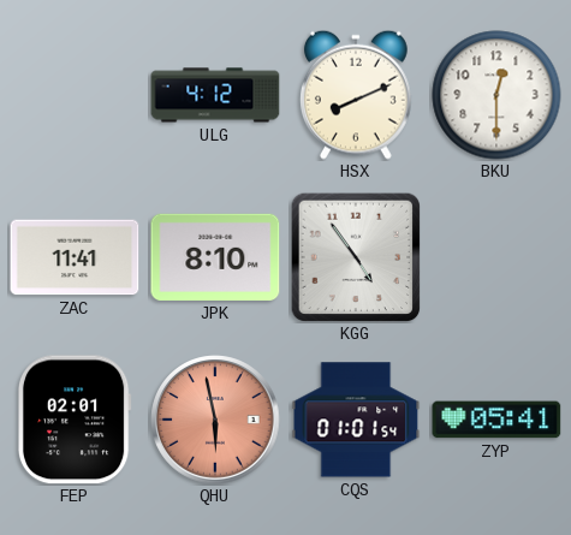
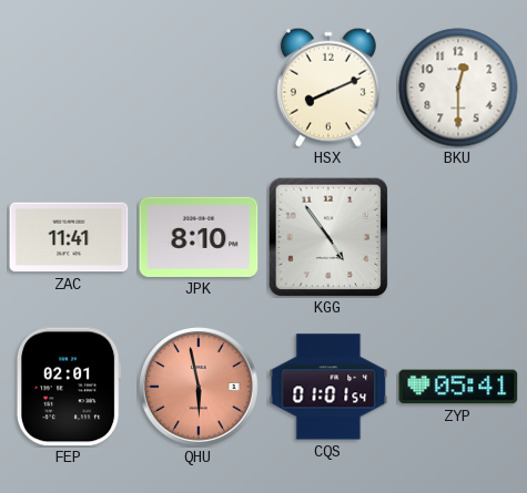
ULG: 4:12 -> none
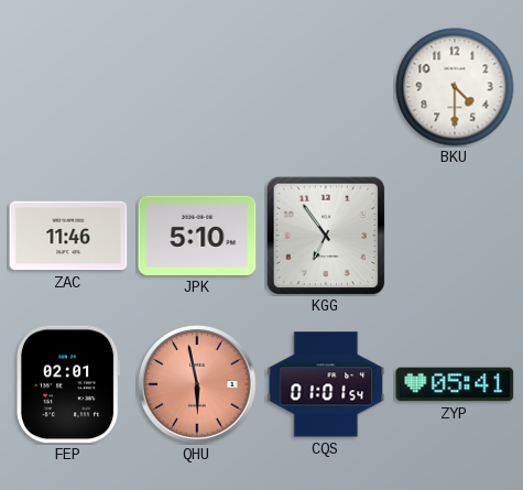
HSX: 8:11 -> none
BKU: 12:30 -> 4:30
ZAC: 11:41 -> 11:46
JPK: 8:10 -> 5:10
KGG: 4:54 -> 6:54
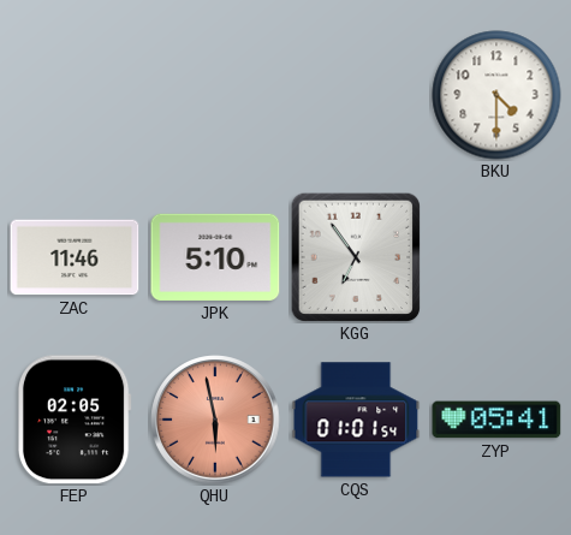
FEP: 02:01 -> 02:05
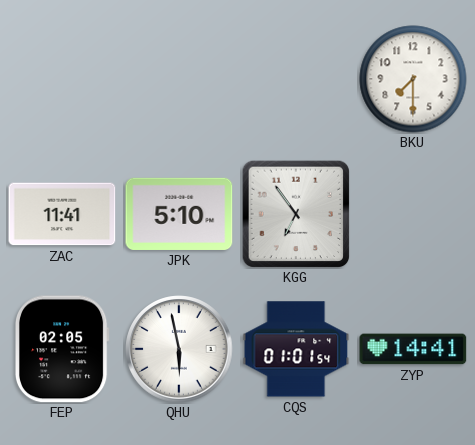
BKU: 4:30 -> 7:30
ZAC: 11:46 -> 11:41
QHU dial: salmon -> white
ZYP: 05:41 -> 14:41
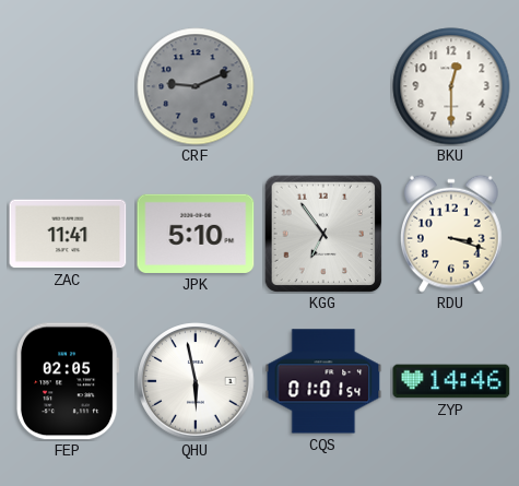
CRF: none -> 9:11
BKU: 7:30 -> 12:30
RDU: none -> 3:18
ZYP: 14:41 -> 14:46
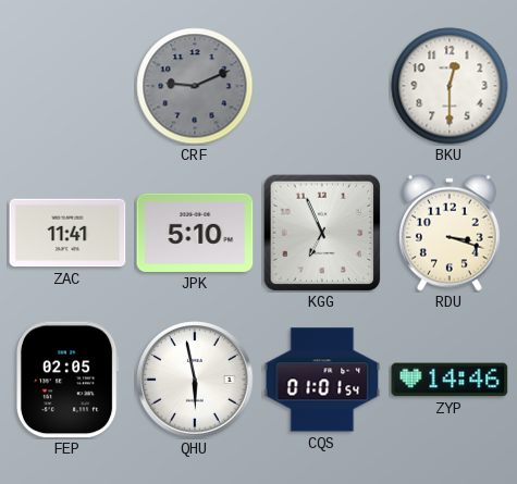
KGG: 6:54 -> 6:56
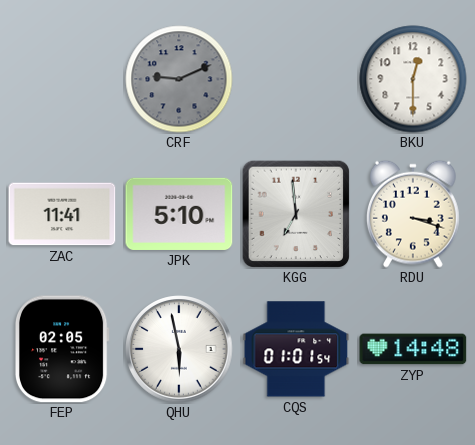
KGG: 6:56 -> 6:59
ZYP: 14:46 -> 14:48
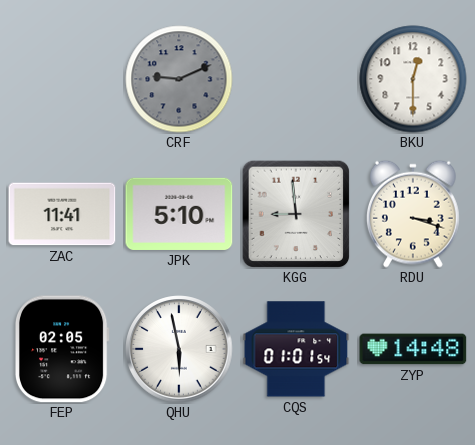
KGG: 6:59 -> 8:59
